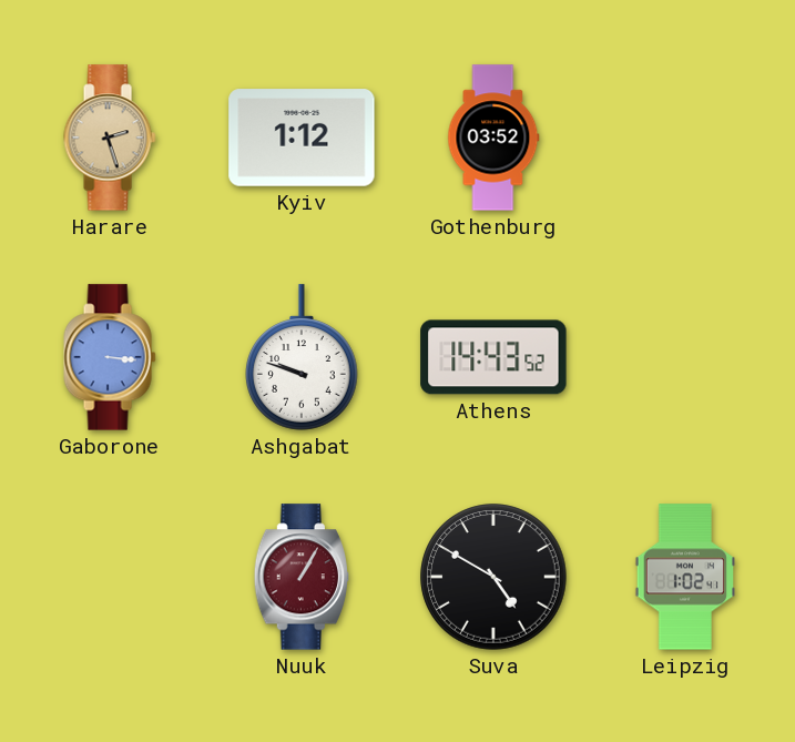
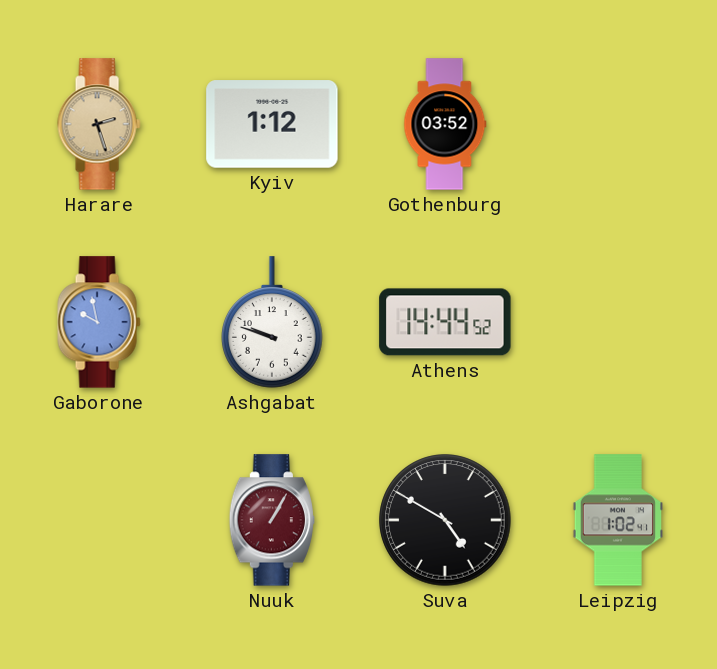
Gaborone: 3:16 -> 9:58
Athens: 14:43 -> 14:44
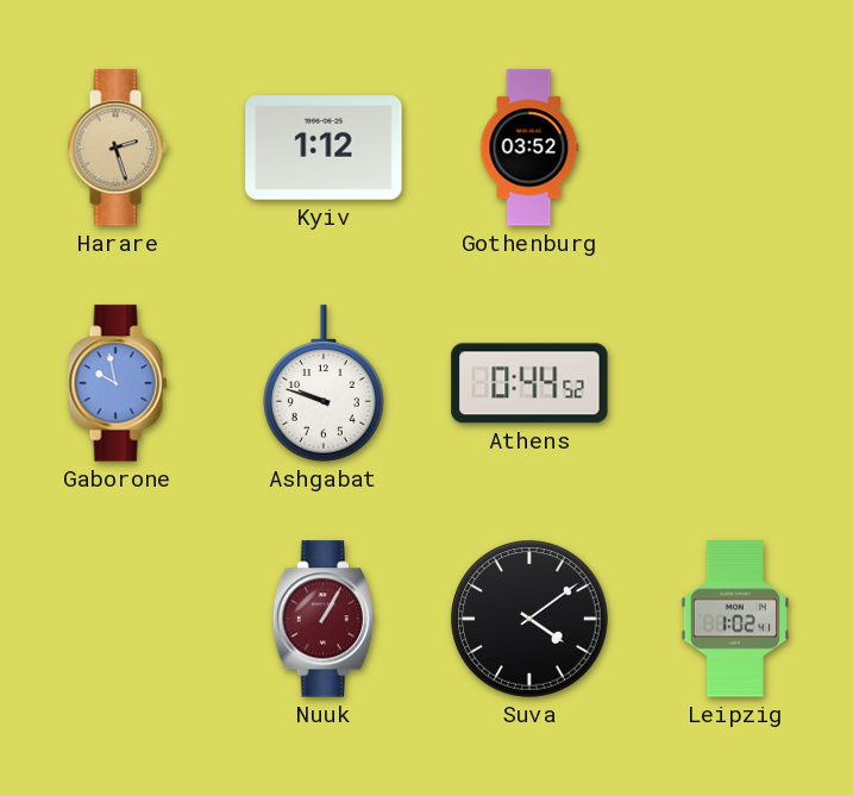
Athens: 14:44 -> 0:44
Suva: 4:50 -> 4:09
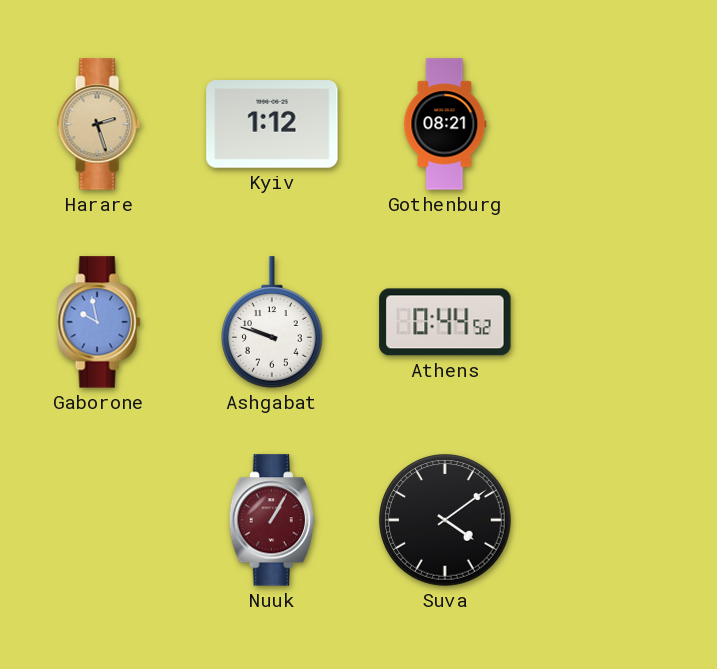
Gothenburg: 03:52 -> 08:21
Leipzig: 1:02 -> none
